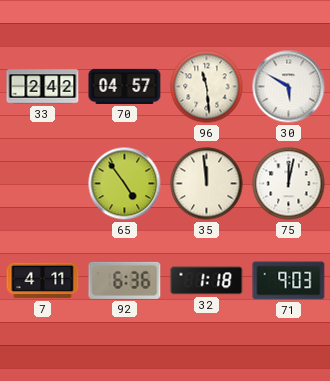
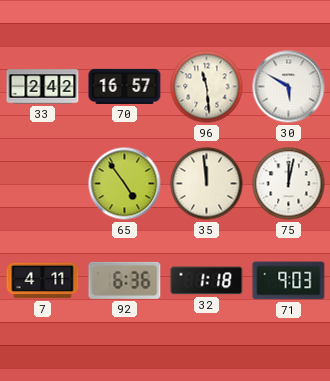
70: 04:57 -> 16:57
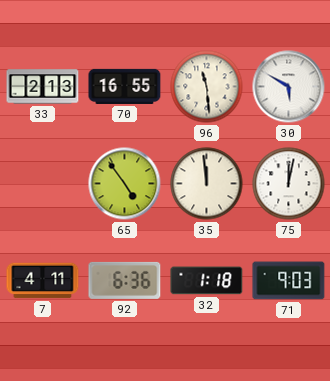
33: 2:42 -> 2:13
70: 16:57 -> 16:55
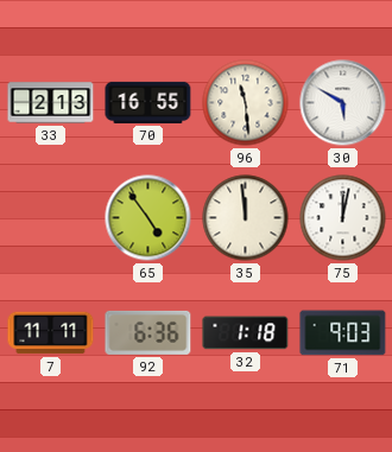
7: 4:11 -> 11:11
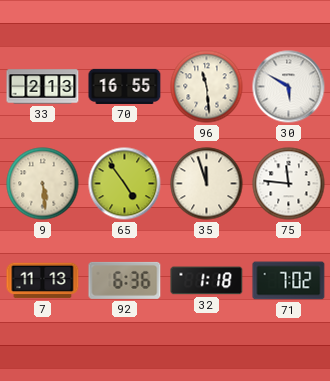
9: none -> 5:29
35: 11:59 -> 11:57
75: 12:02 -> 11:46
7: 11:11 -> 11:13
71: 9:03 -> 7:02
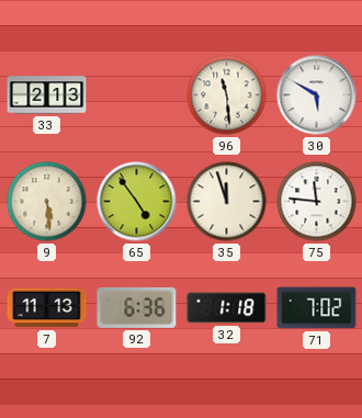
70: 16:55 -> none
